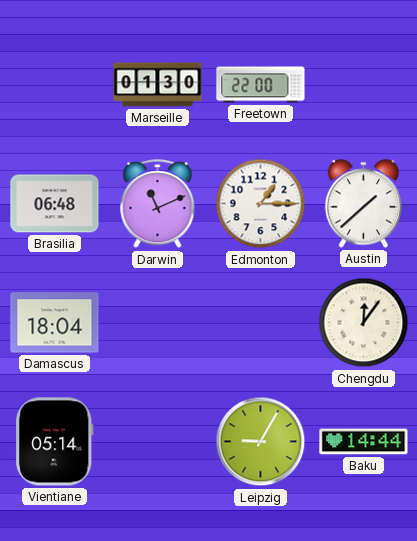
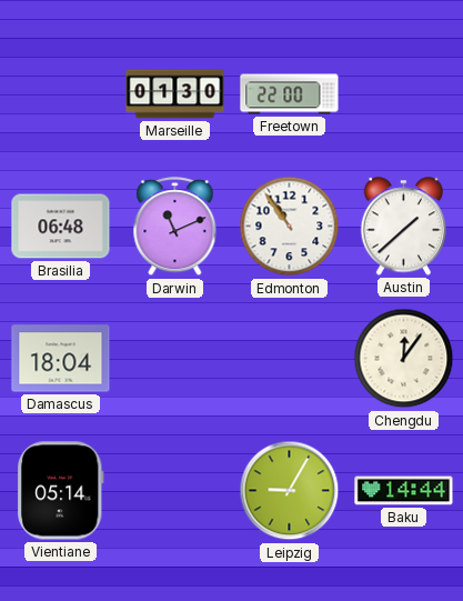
Edmonton: 1:15 -> 10:54
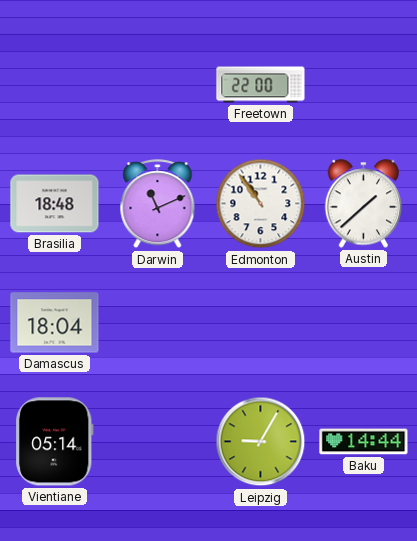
Marseille: 01:30 -> none
Brasilia: 06:48 -> 18:48
Chengdu: 12:06 -> none
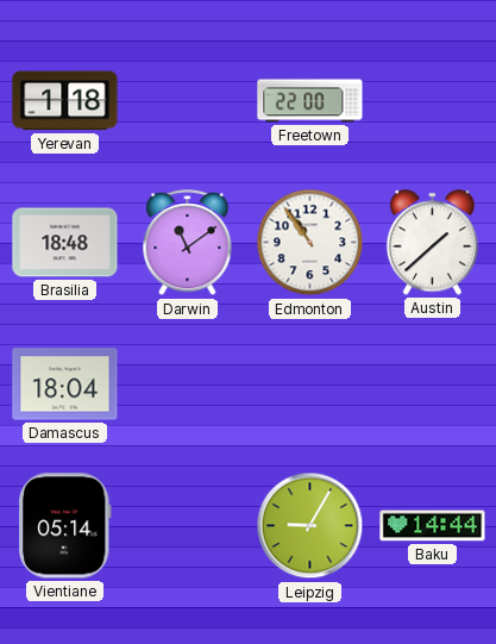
Yerevan: none -> 1:18
Darwin: 11:11 -> 11:09
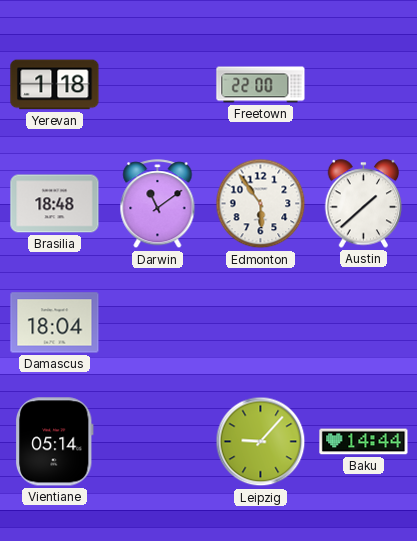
Edmonton: 10:54 -> 5:54
Leipzig: 9:05 -> 9:07
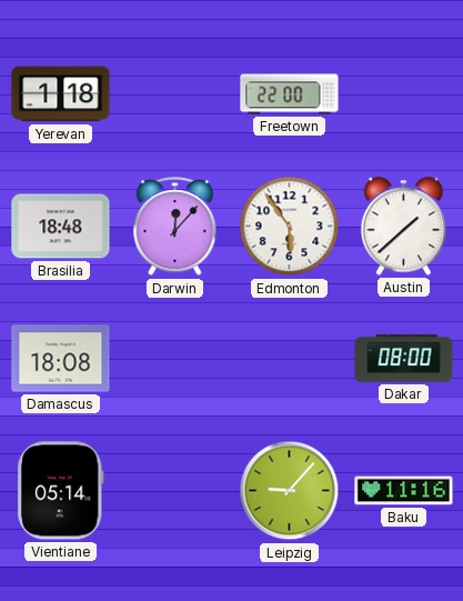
Darwin: 11:09 -> 12:07
Damascus: 18:04 -> 18:08
Dakar: none -> 08:00
Baku: 14:44 -> 11:16
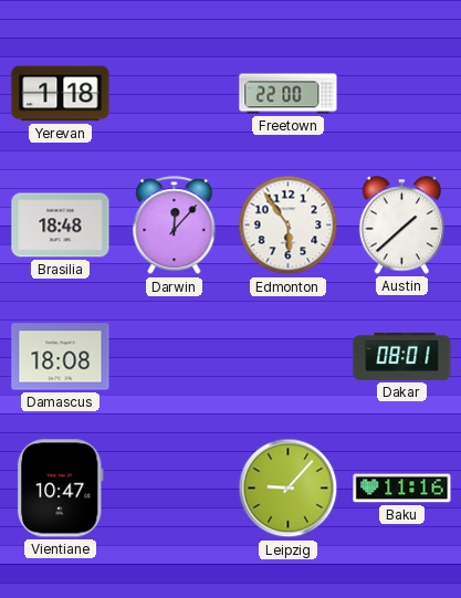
Dakar: 08:00 -> 08:01
Vientiane: 05:14 -> 10:47
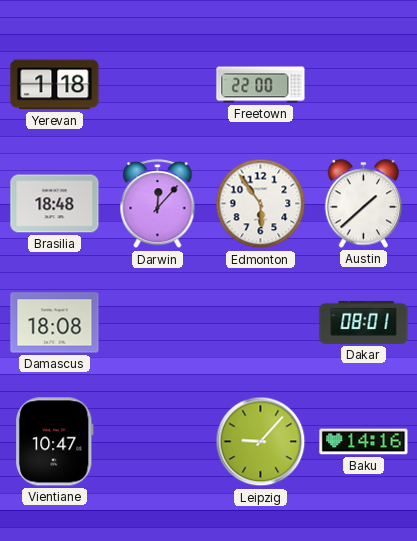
Baku: 11:16 -> 14:16
